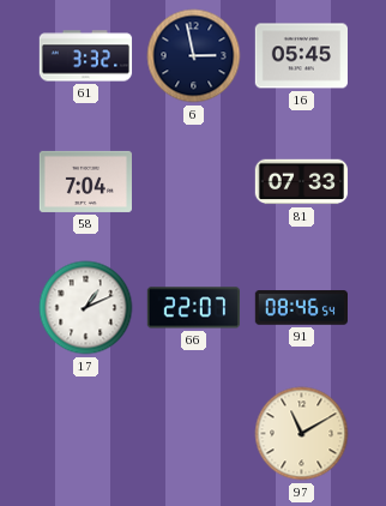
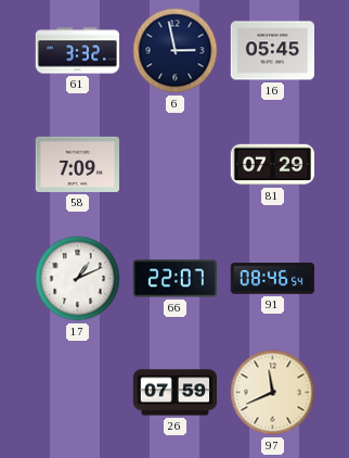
58: 7:04 -> 7:09
81: 07:33 -> 07:29
26: none -> 07:59
97: 11:10 -> 11:41
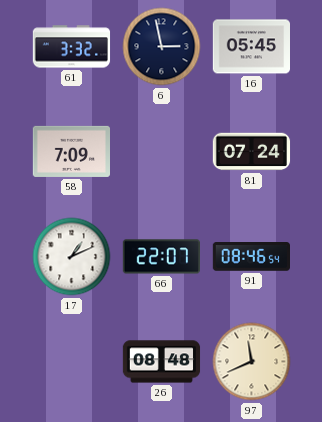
81: 07:29 -> 07:24
26: 07:59 -> 08:48
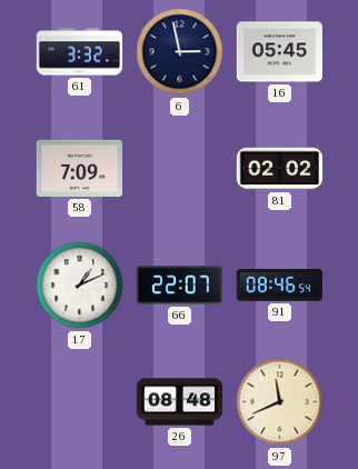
81: 07:24 -> 02:02
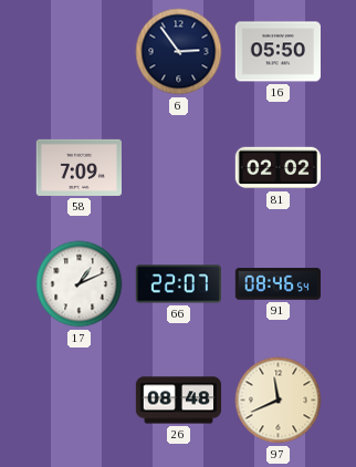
61: 3:32 -> none
6: 2:58 -> 2:54
16: 05:45 -> 05:50
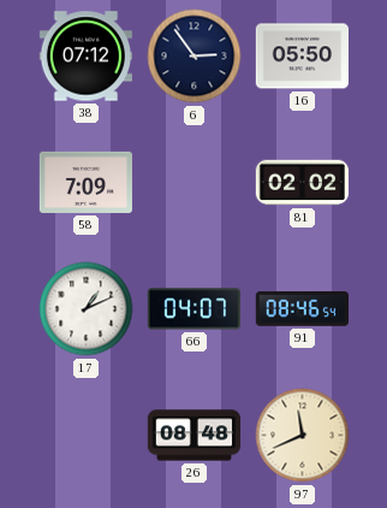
38: none -> 07:12
66: 22:07 -> 04:07
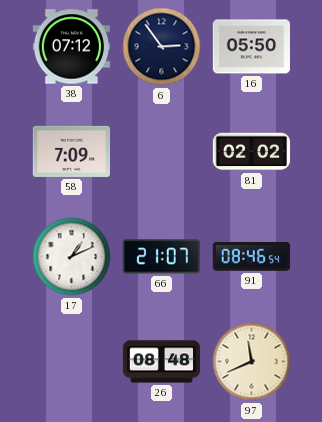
66: 04:07 -> 21:07
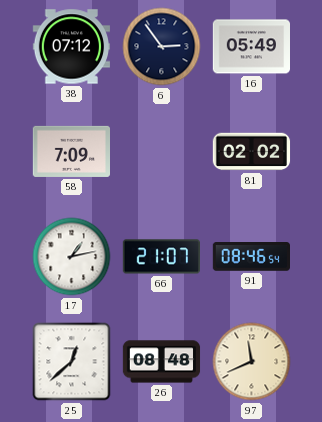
16: 05:50 -> 05:49
17: 1:11 -> 1:13
25: none -> 12:38
